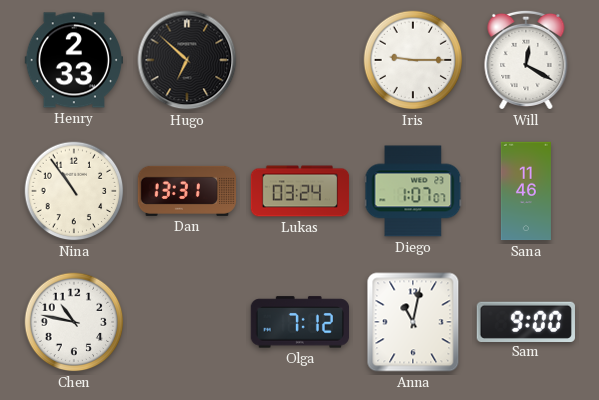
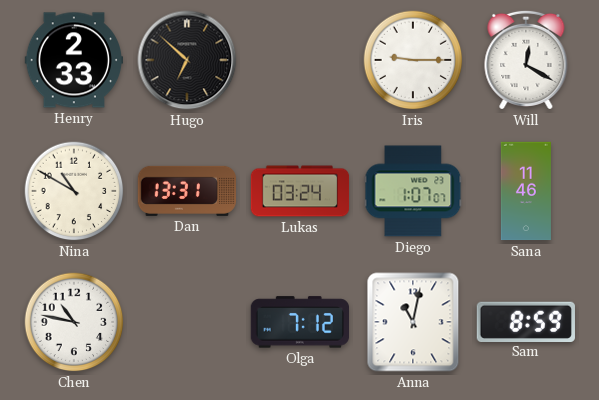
Nina: 10:54 -> 10:50
Sam: 9:00 -> 8:59
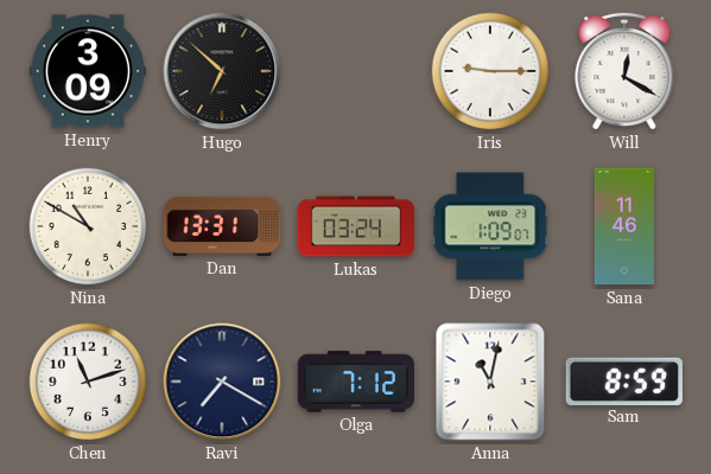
Henry: 2:33 -> 3:09
Diego: 1:07 -> 1:09
Chen: 10:47 -> 11:12
Ravi: none -> 7:20
